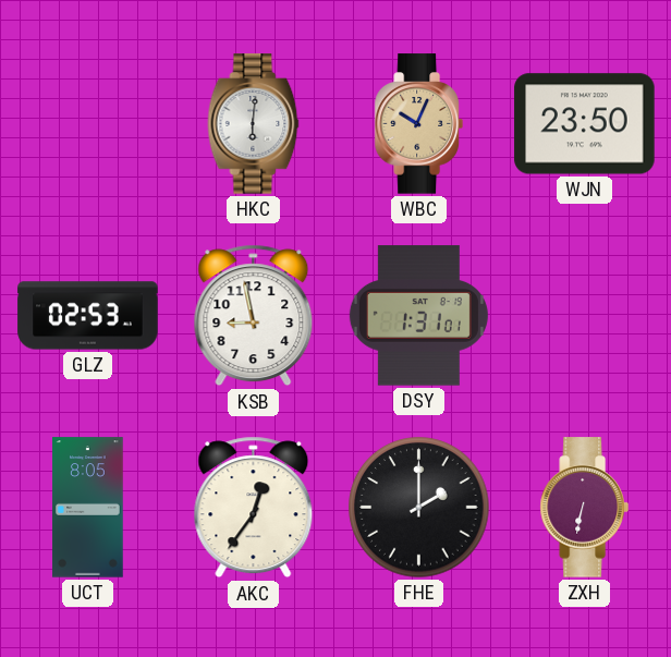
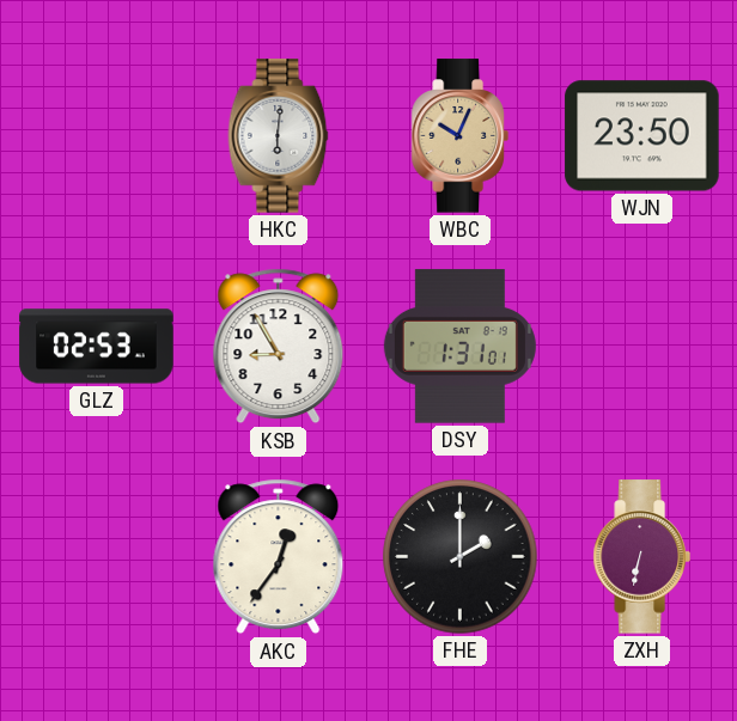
KSB: 8:58 -> 8:55
UCT: 8:05 -> none
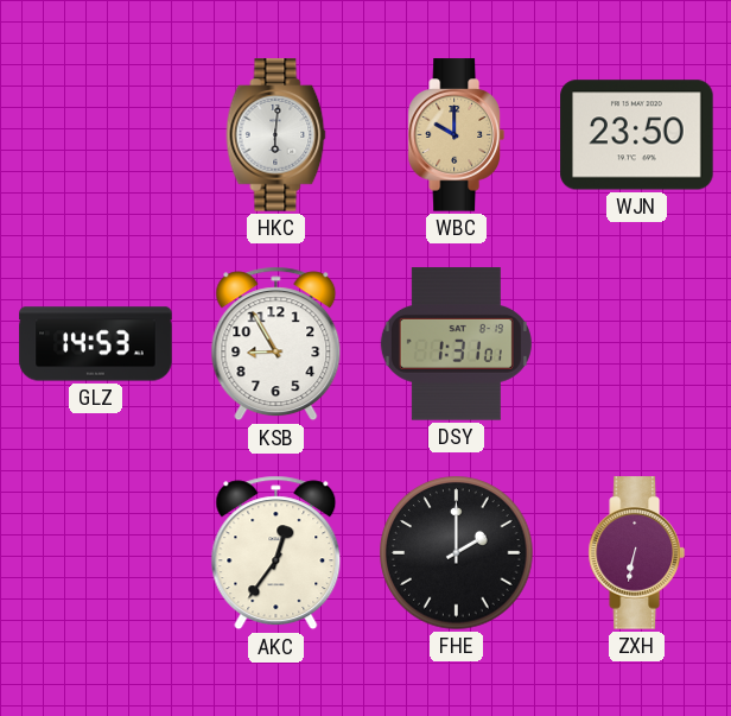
WBC: 10:04 -> 10:00
GLZ: 02:53 -> 14:53
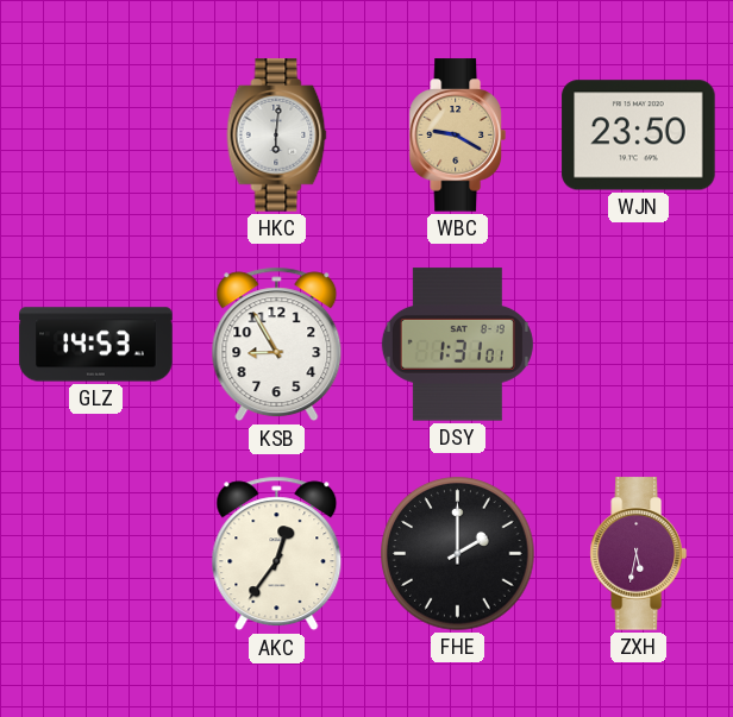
WBC: 10:00 -> 9:20
ZXH: 6:32 -> 5:32
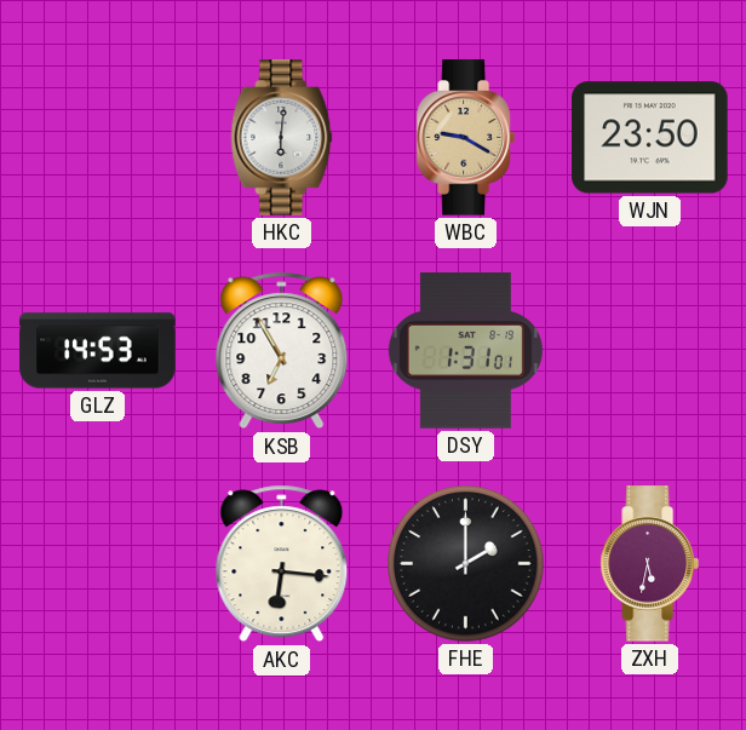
KSB: 8:55 -> 6:55
AKC: 12:36 -> 6:16
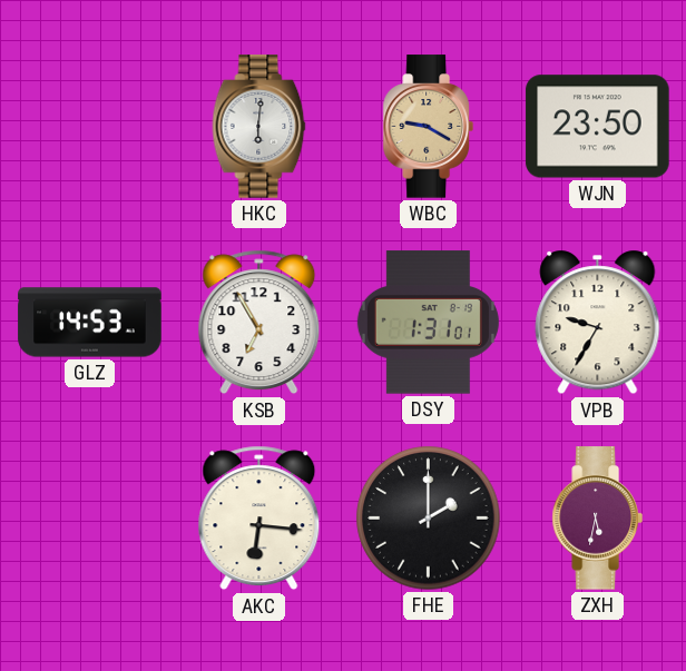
VPB: none -> 9:35
